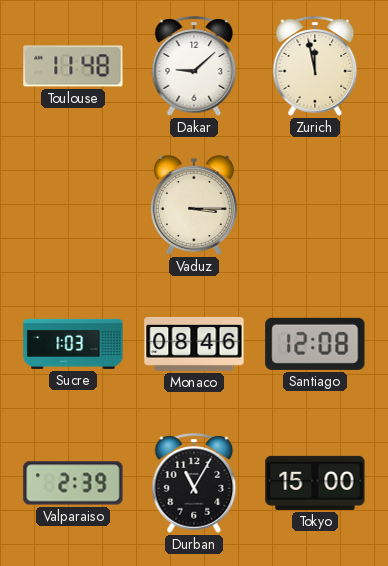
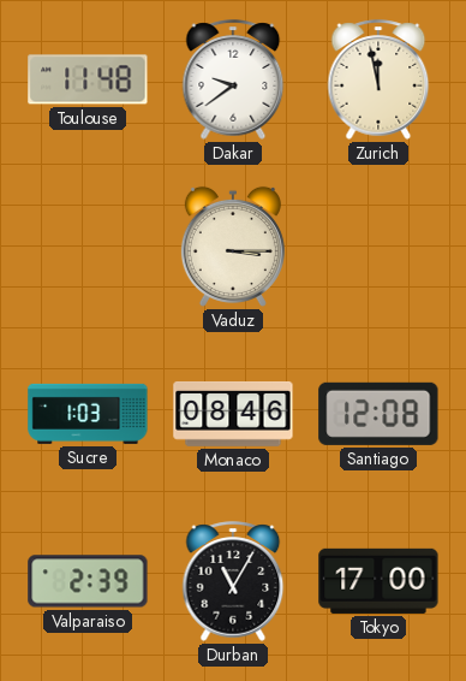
Dakar: 9:08 -> 9:39
Tokyo: 15:00 -> 17:00
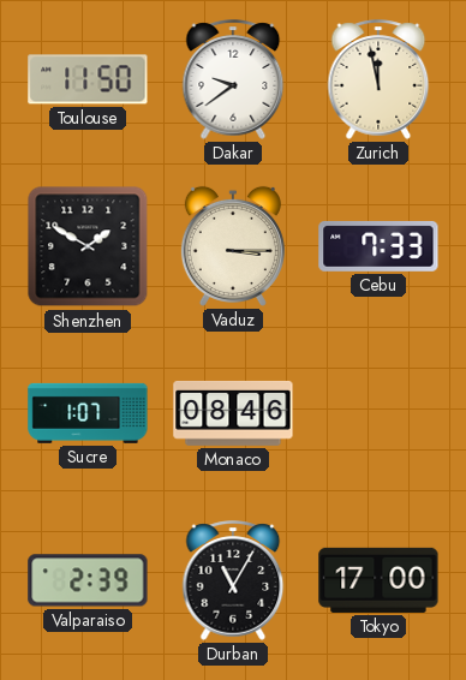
Toulouse: 11:48 -> 11:50
Shenzhen: none -> 1:50
Cebu: none -> 7:33
Sucre: 1:03 -> 1:07
Santiago: 12:08 -> none
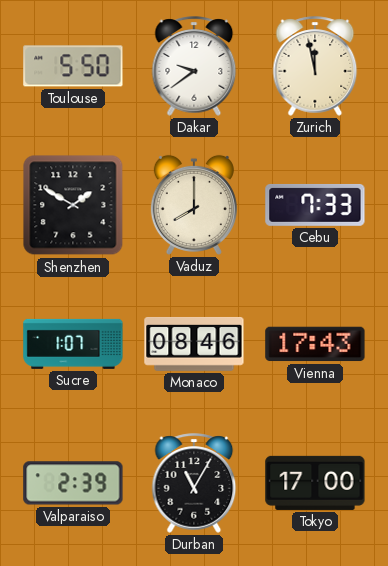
Toulouse: 11:50 -> 5:50
Vaduz: 3:15 -> 8:00
Vienna: none -> 17:43
